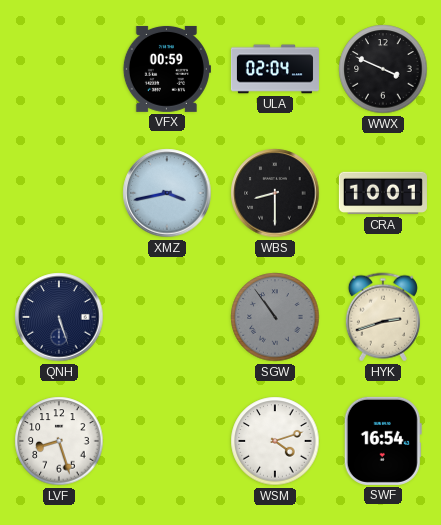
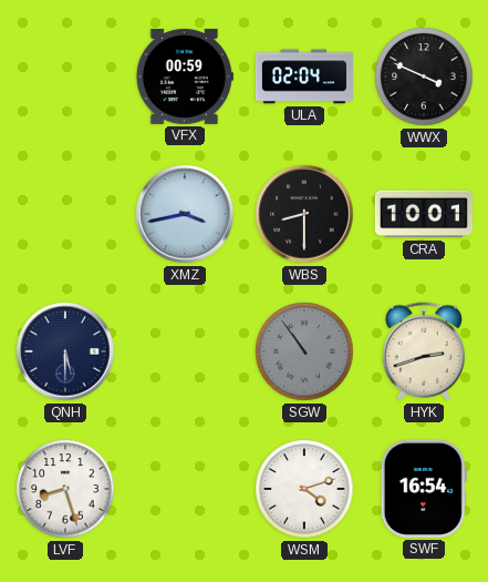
QNH: 5:27 -> 5:30
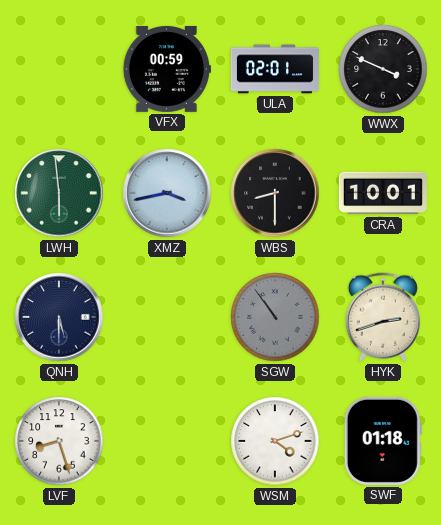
ULA: 02:04 -> 02:01
LWH: none -> 5:59
SWF: 16:54 -> 01:18
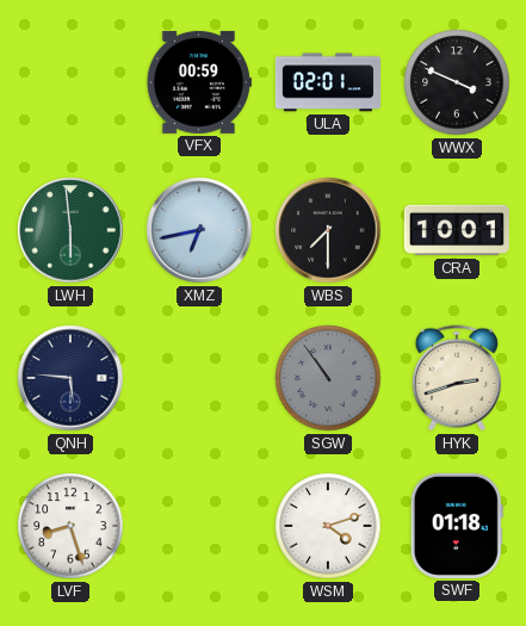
XMZ: 3:43 -> 6:43
WBS: 8:30 -> 7:30
QNH: 5:30 -> 5:46
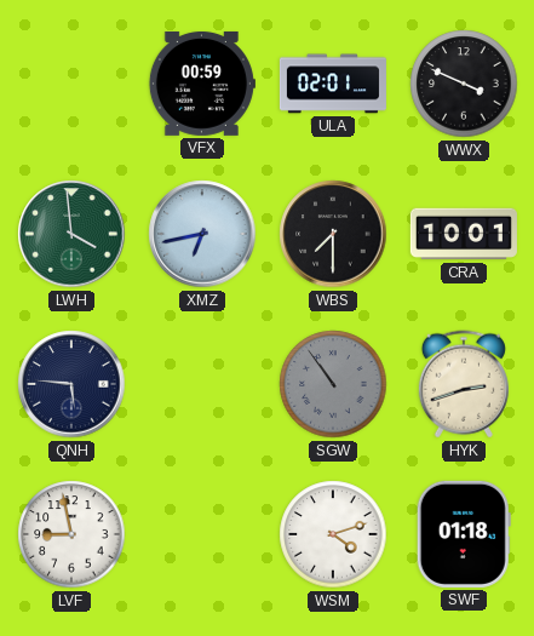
LWH: 5:59 -> 3:59
LVF: 8:27 -> 8:58
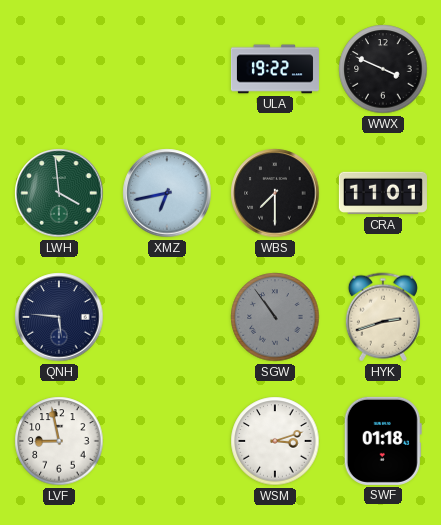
VFX: 00:59 -> none
ULA: 02:01 -> 19:22
CRA: 10:01 -> 11:01
WSM: 4:12 -> 3:12
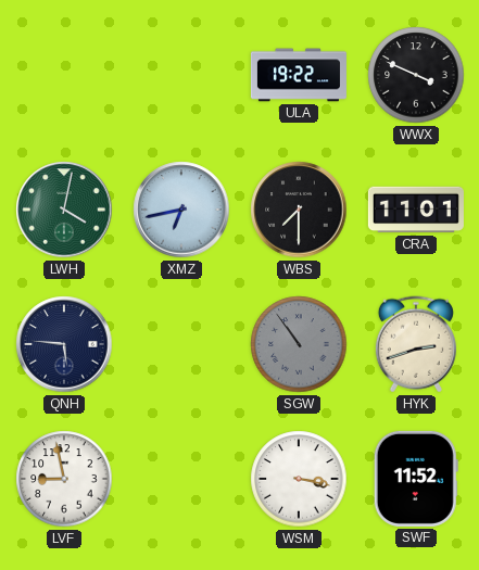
LWH: 3:59 -> 4:02
WSM: 3:12 -> 3:17
SWF: 01:18 -> 11:52
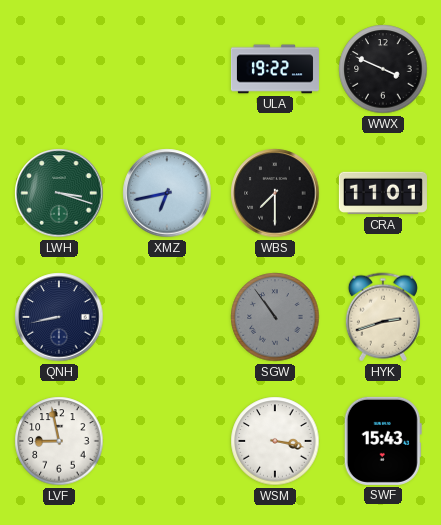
LWH: 4:02 -> 3:18
QNH: 5:46 -> 8:43
SWF: 11:52 -> 15:43
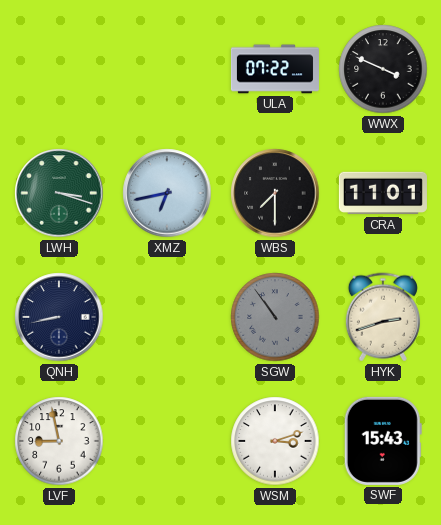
ULA: 19:22 -> 07:22
WSM: 3:17 -> 3:12
